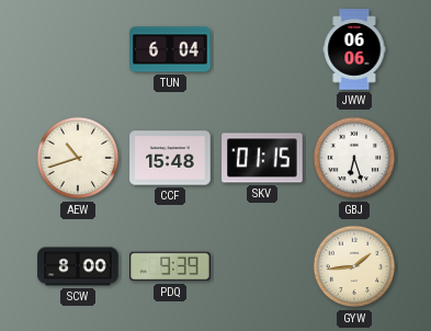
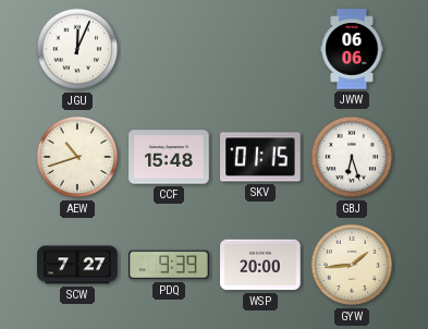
JGU: none -> 12:04
TUN: 6:04 -> none
SCW: 8:00 -> 7:27
WSP: none -> 20:00
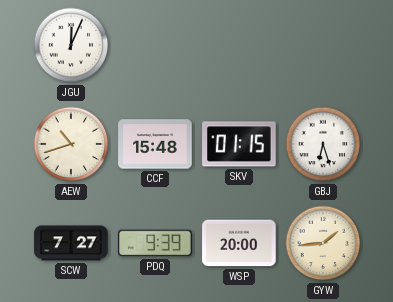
JWW: 06:06 -> none
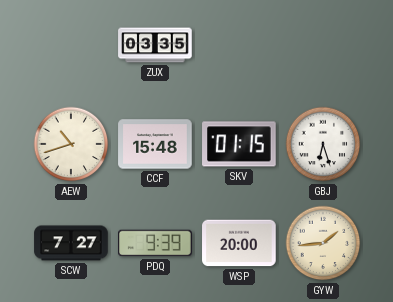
JGU: 12:04 -> none
ZUX: none -> 03:35
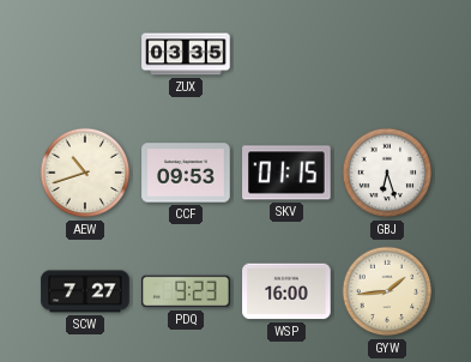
CCF: 15:48 -> 09:53
PDQ: 9:39 -> 9:23
WSP: 20:00 -> 16:00
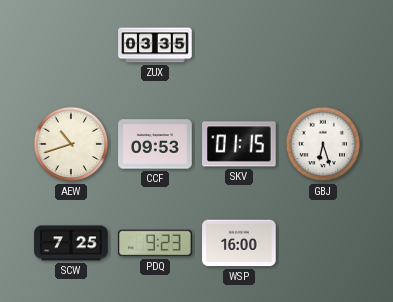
SCW: 7:27 -> 7:25
GYW: 1:44 -> none
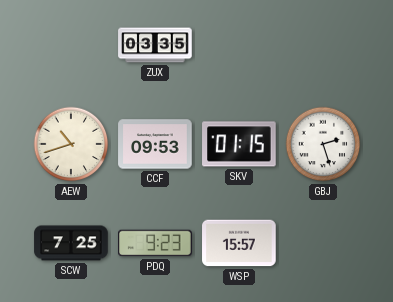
GBJ: 6:27 -> 2:27
WSP: 16:00 -> 15:57
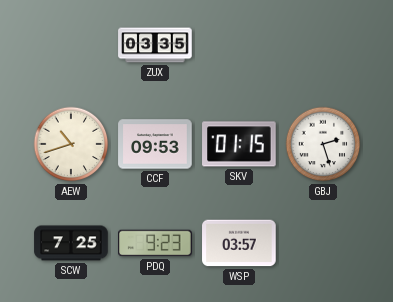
WSP: 15:57 -> 03:57
